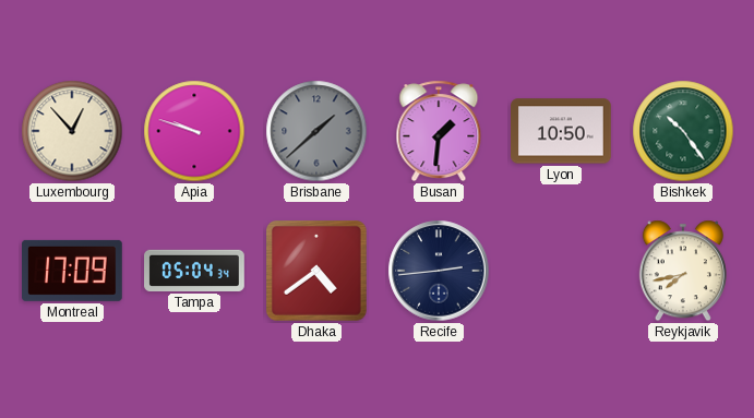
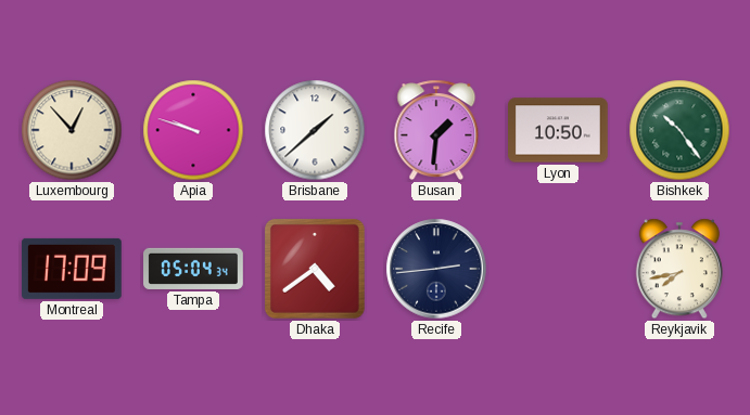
Brisbane dial: grey -> white
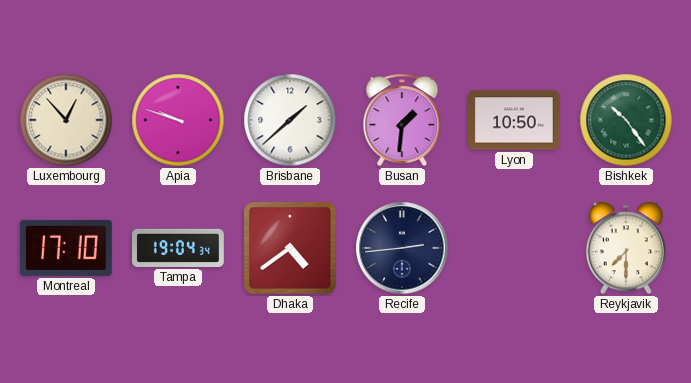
Montreal: 17:09 -> 17:10
Tampa: 05:04 -> 19:04
Reykjavik: 7:43 -> 7:30
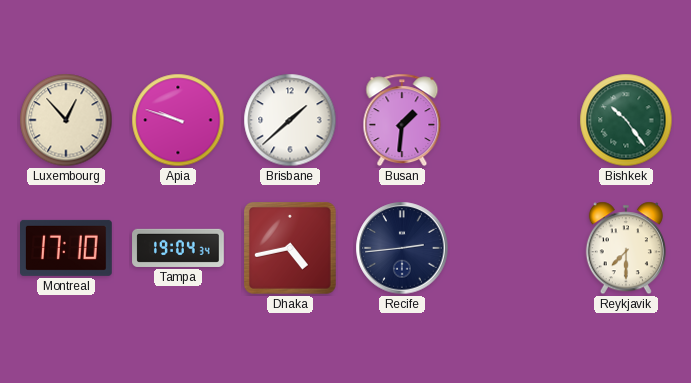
Lyon: 10:50 -> none
Dhaka: 4:39 -> 4:43
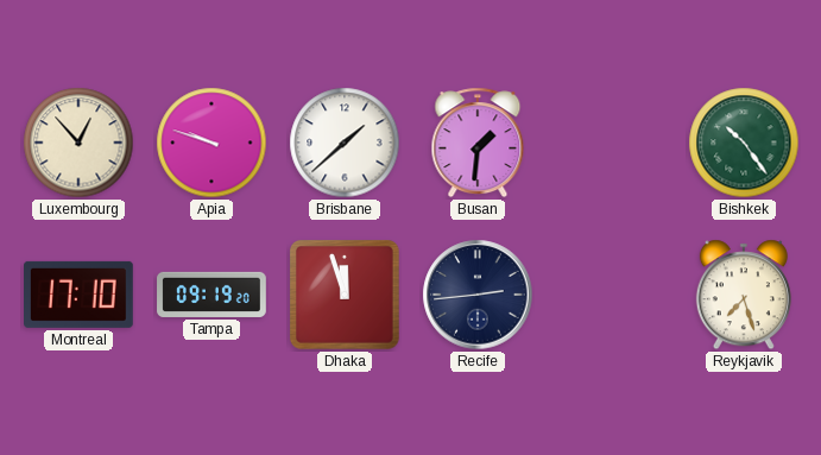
Tampa: 19:04 -> 09:19
Dhaka: 4:43 -> 11:57
Reykjavik: 7:30 -> 7:27
